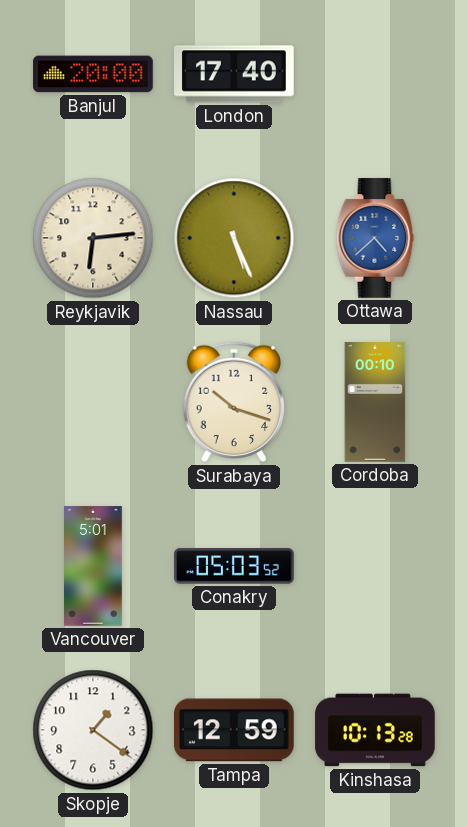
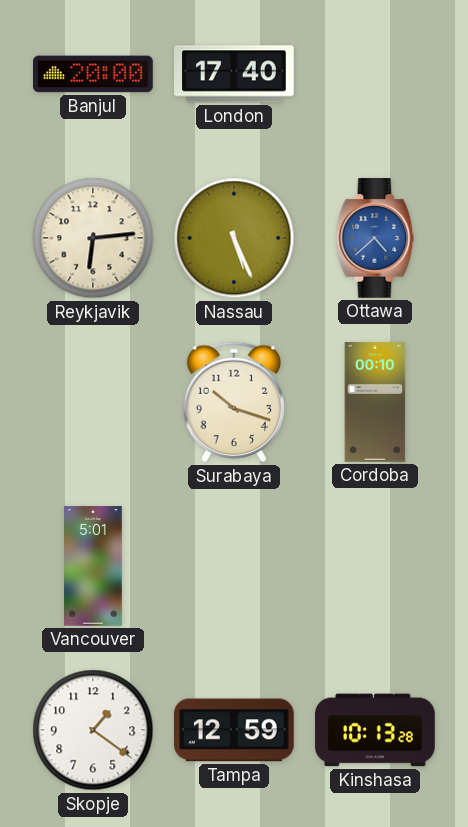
Conakry: 05:03 -> none
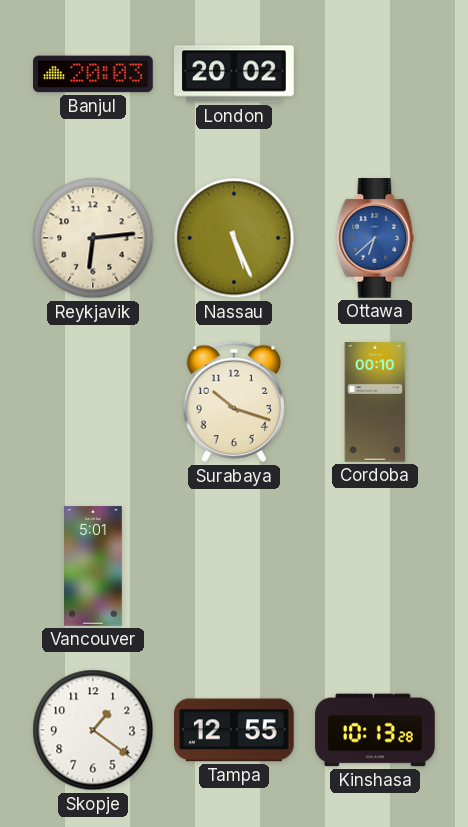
Banjul: 20:00 -> 20:03
London: 17:40 -> 20:02
Ottawa: 4:38 -> 6:38
Tampa: 12:59 -> 12:55
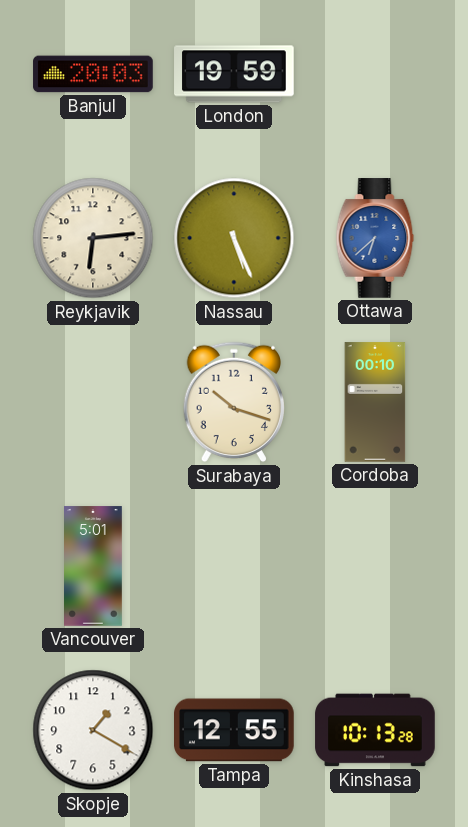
London: 20:02 -> 19:59
Skopje: 1:21 -> 1:20
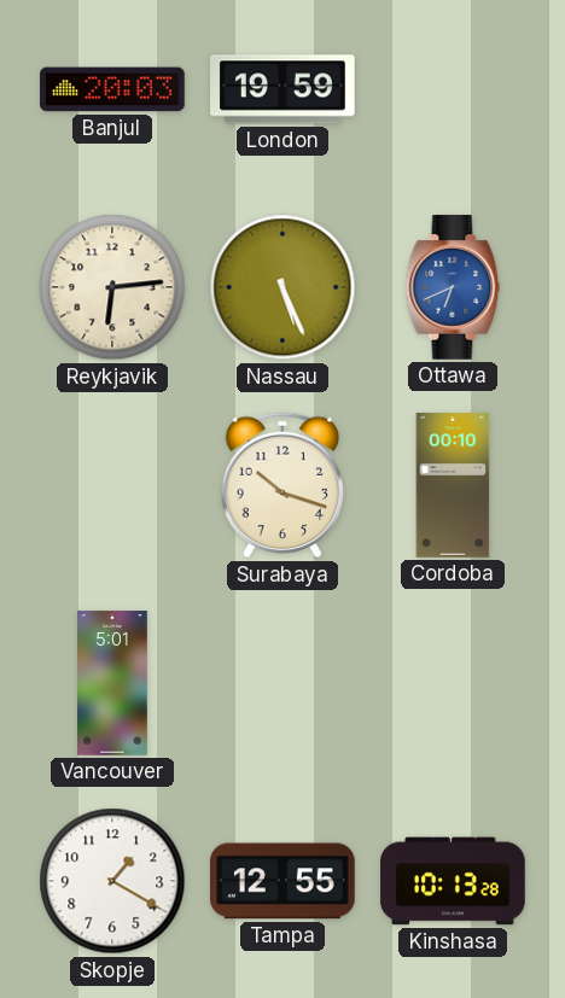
Ottawa: 6:38 -> 6:41
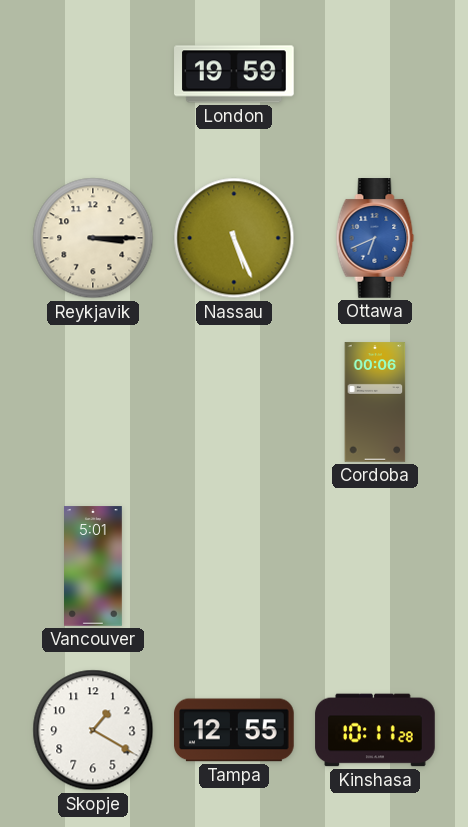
Banjul: 20:03 -> none
Reykjavik: 6:14 -> 3:15
Surabaya: 10:18 -> none
Cordoba: 00:10 -> 00:06
Kinshasa: 10:13 -> 10:11
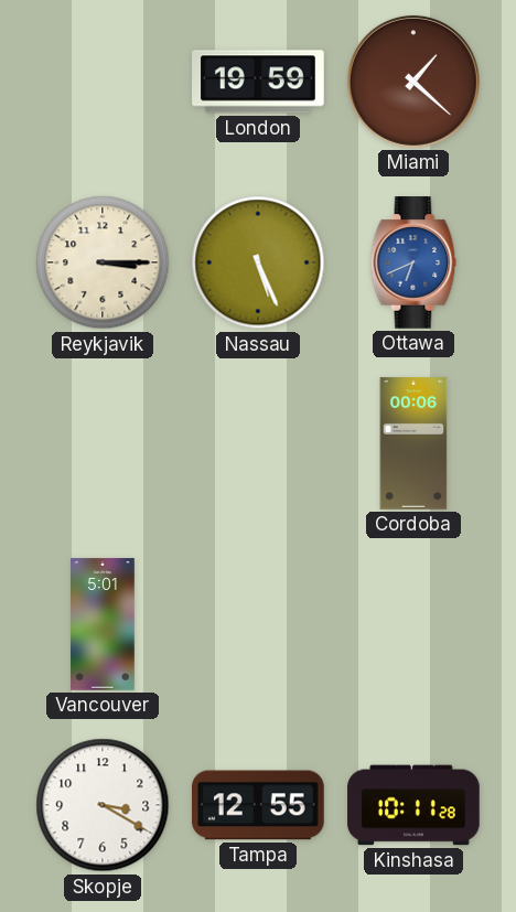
Miami: none -> 1:22
Skopje: 1:20 -> 3:20
